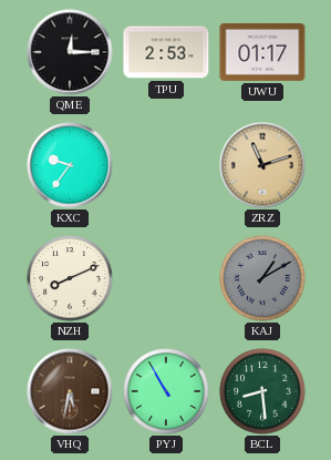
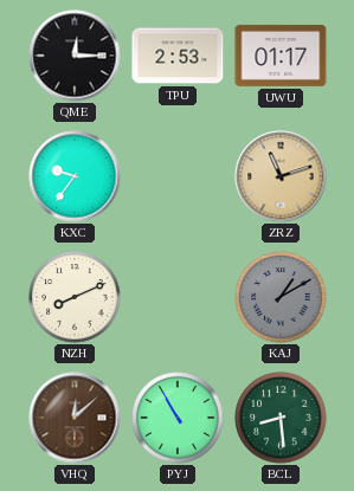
VHQ: 5:32 -> 12:08
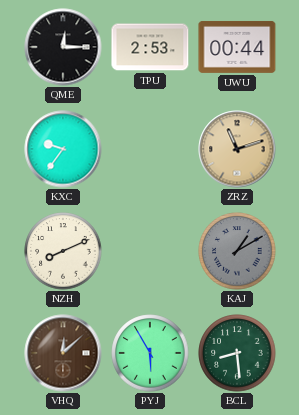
UWU: 01:17 -> 00:44
PYJ: 10:55 -> 5:55
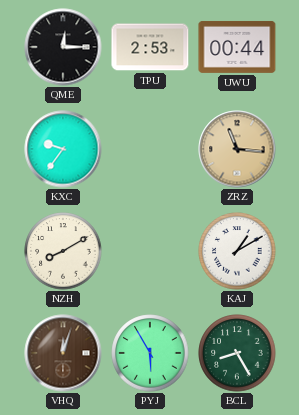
ZRZ: 11:12 -> 11:16
NZH: 8:11 -> 8:10
KAJ dial: grey -> white
VHQ: 12:08 -> 12:03
BCL: 8:29 -> 8:25
